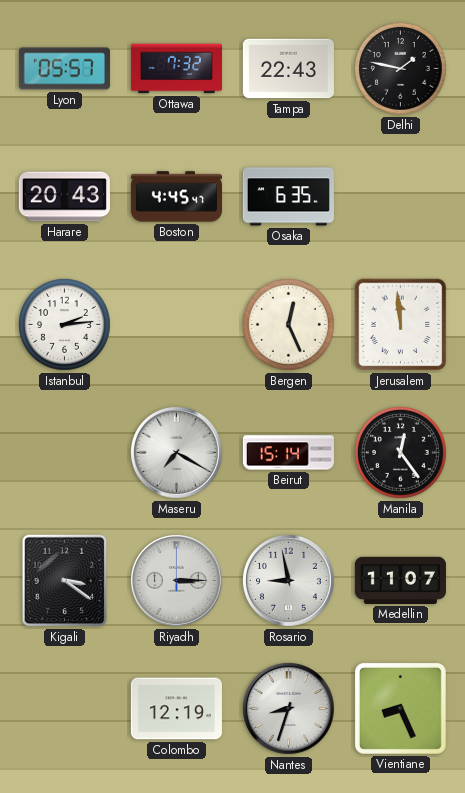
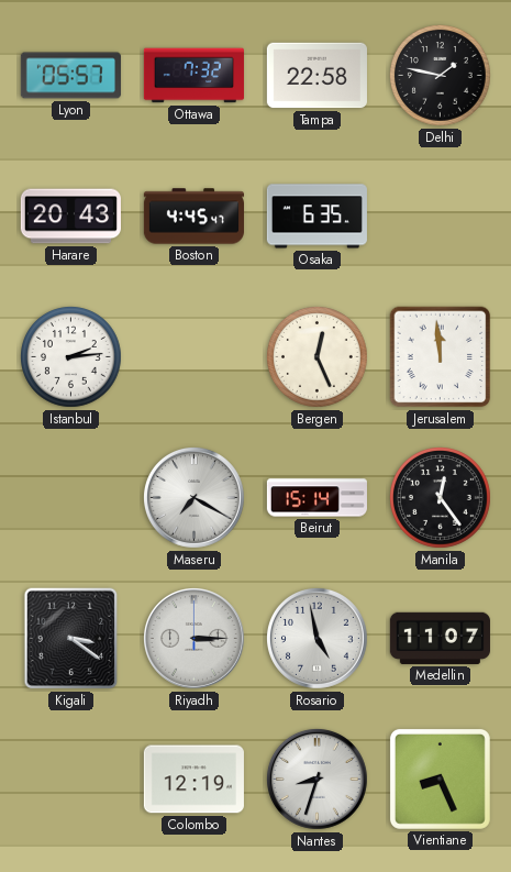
Tampa: 22:43 -> 22:58
Rosario: 8:58 -> 4:58
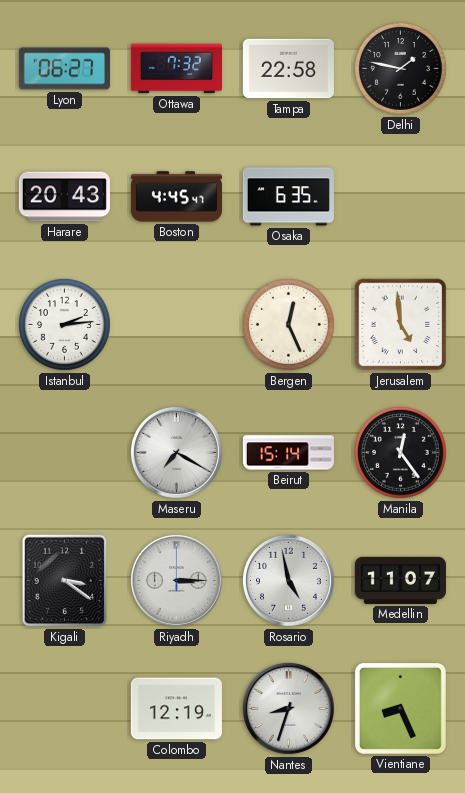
Lyon: 05:57 -> 06:27
Jerusalem: 11:59 -> 4:59
